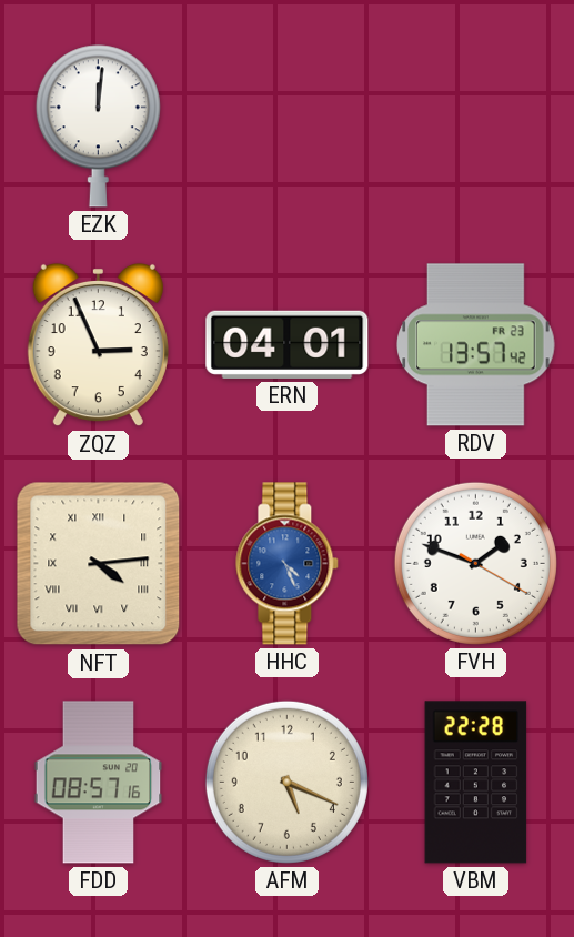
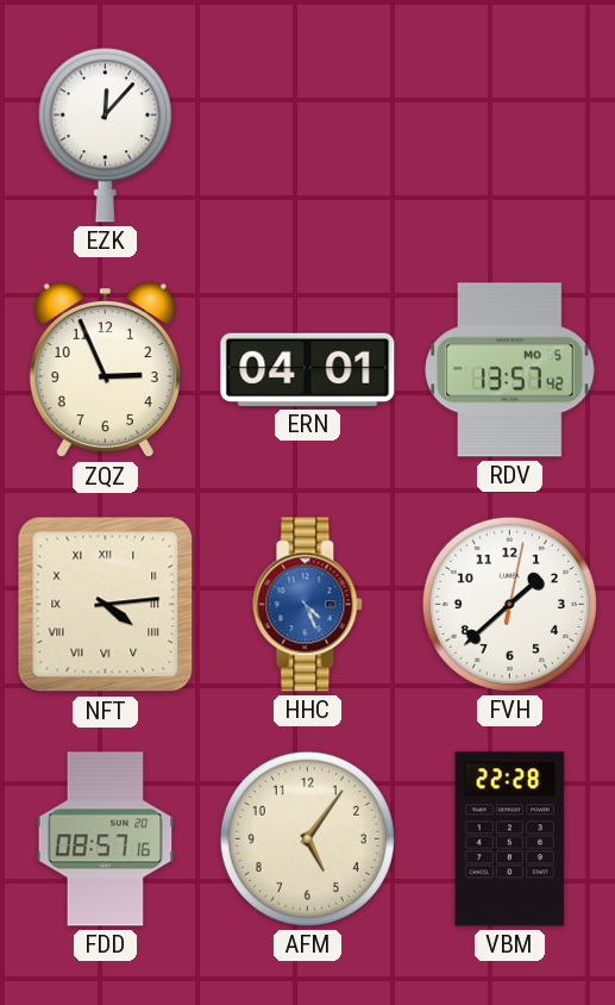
EZK: 12:01 -> 12:07
RDV date: FR 23 -> MO 5
FVH: 1:48 -> 1:38
AFM: 5:19 -> 5:06
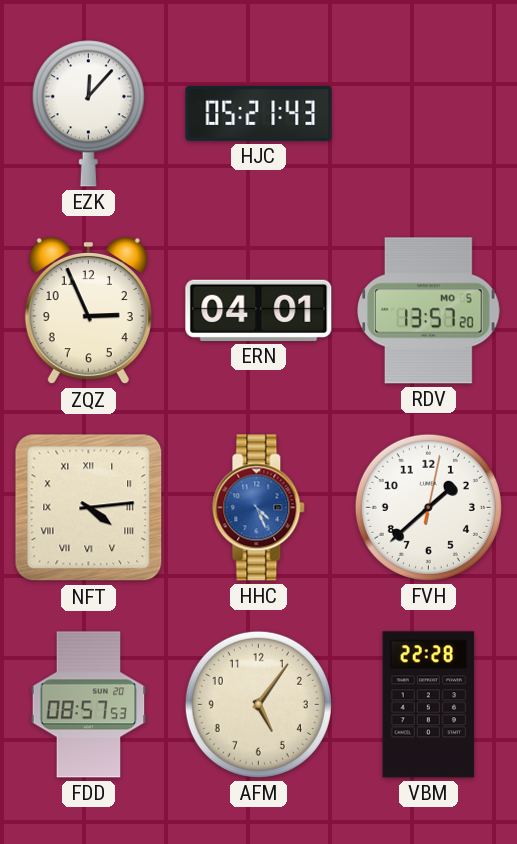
HJC: none -> 05:21
RDV: 13:57:42 -> 13:57:20
FDD: 08:57:16 -> 08:57:53
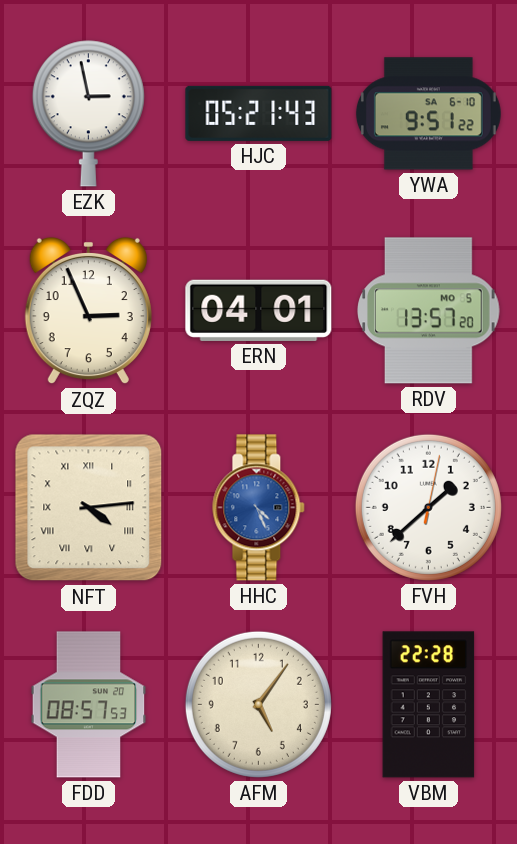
EZK: 12:07 -> 2:58
YWA: none -> 9:51
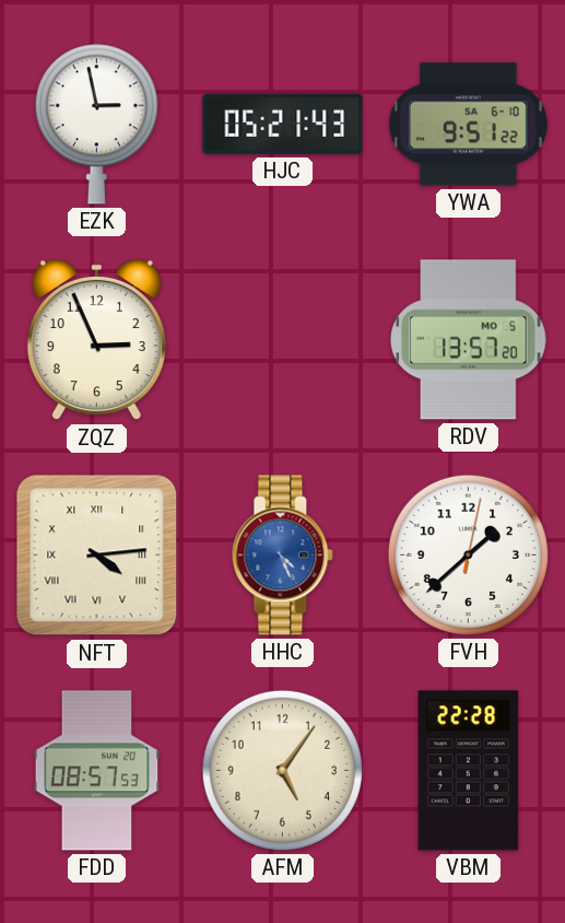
ERN: 04:01 -> none
